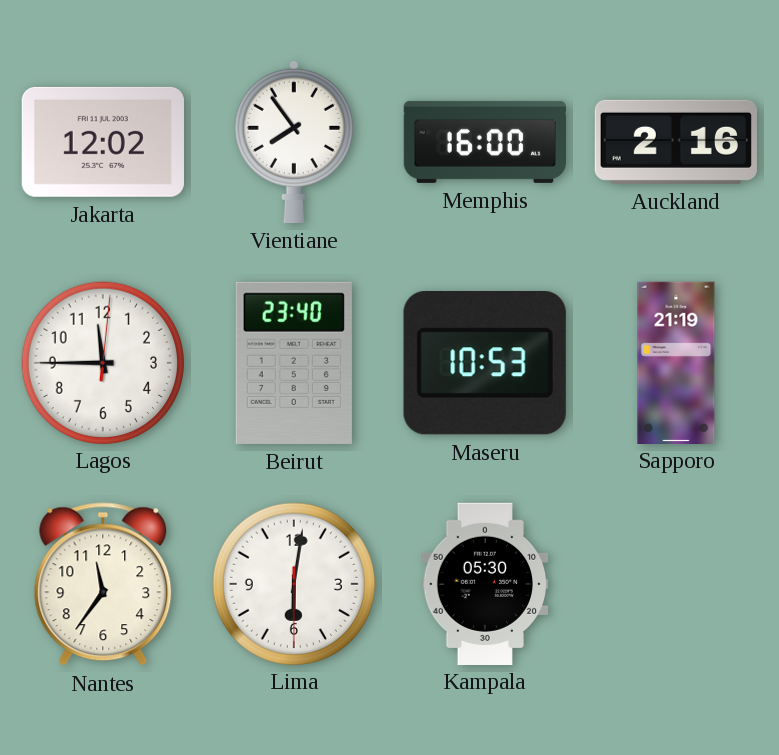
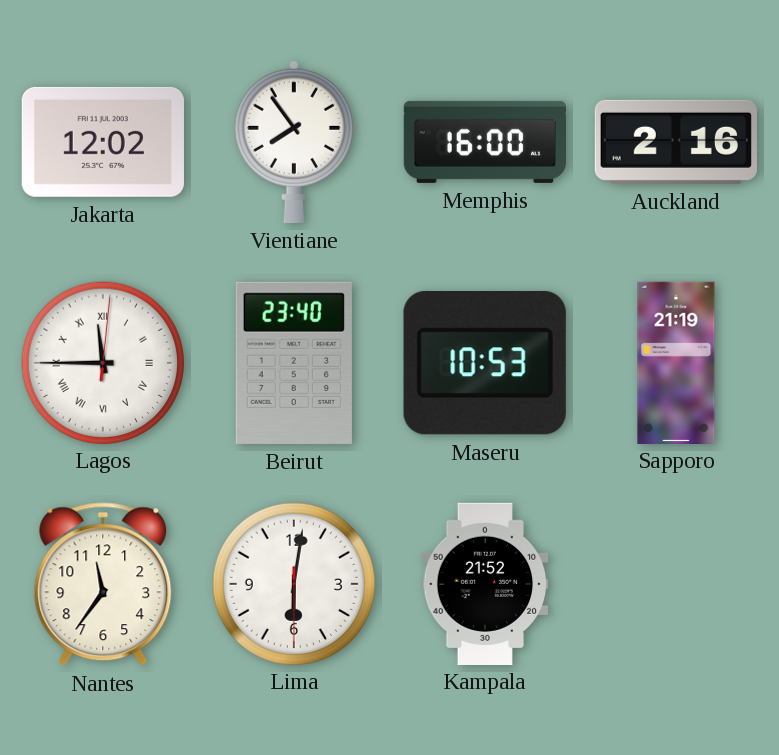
Lagos numerals: Arabic -> Roman
Kampala: 05:30 -> 21:52
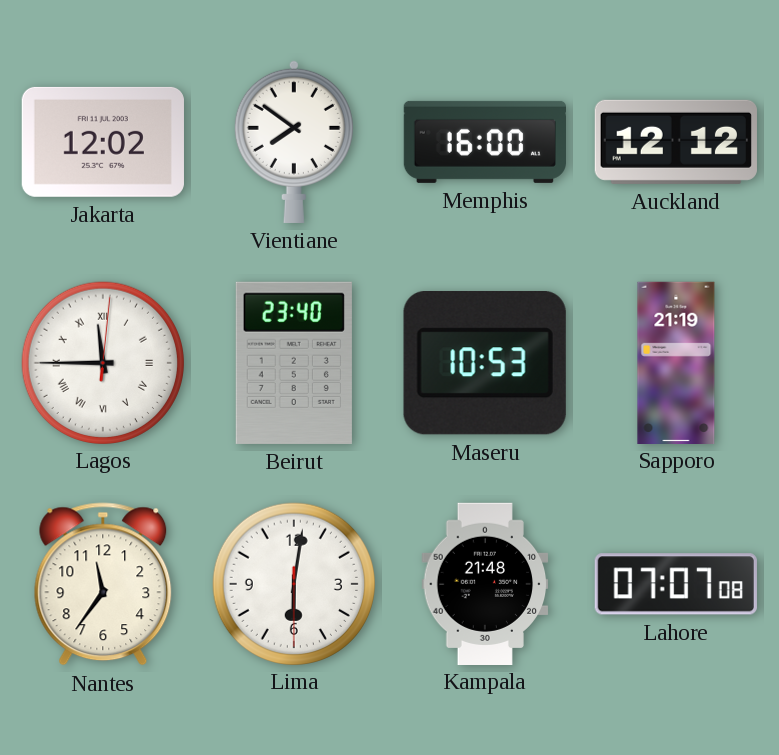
Vientiane: 7:54 -> 7:51
Auckland: 2:16 -> 12:12
Kampala: 21:52 -> 21:48
Lahore: none -> 07:07
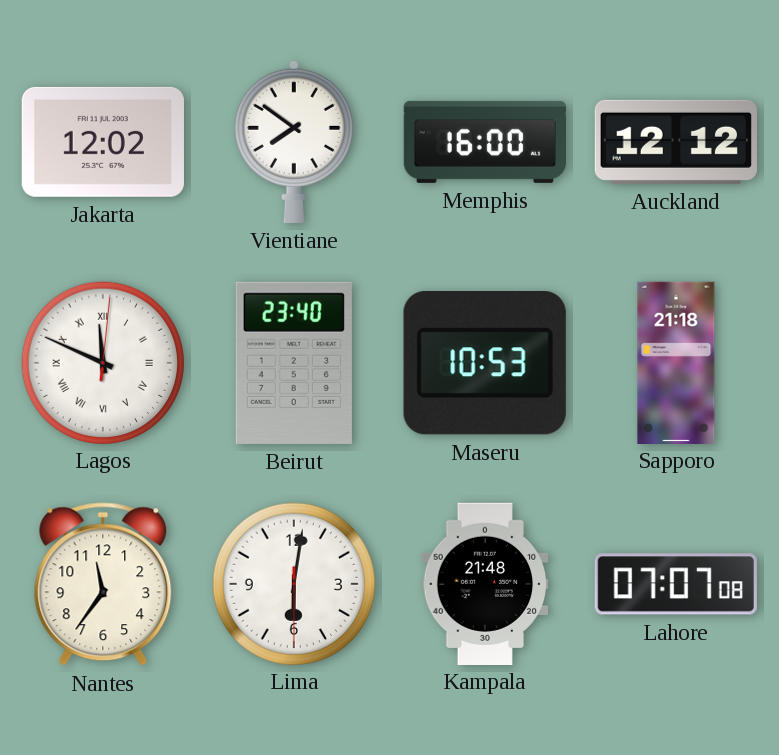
Lagos: 11:45 -> 11:49
Sapporo: 21:19 -> 21:18
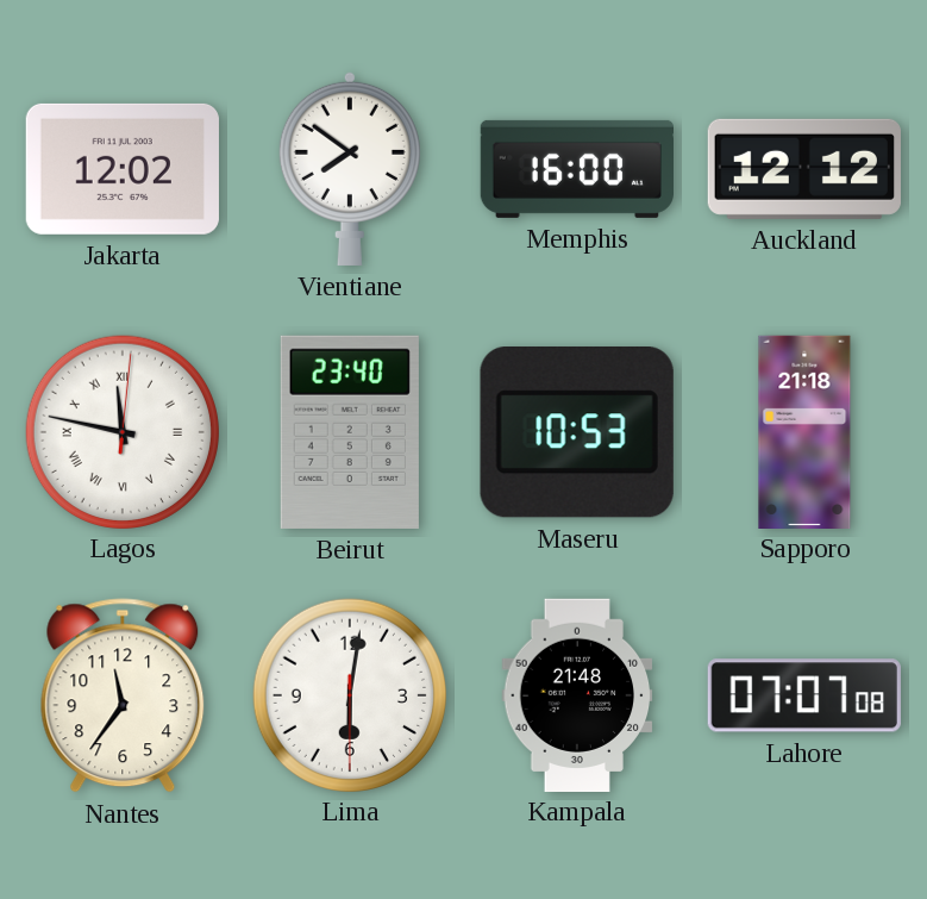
Lagos: 11:49 -> 11:47
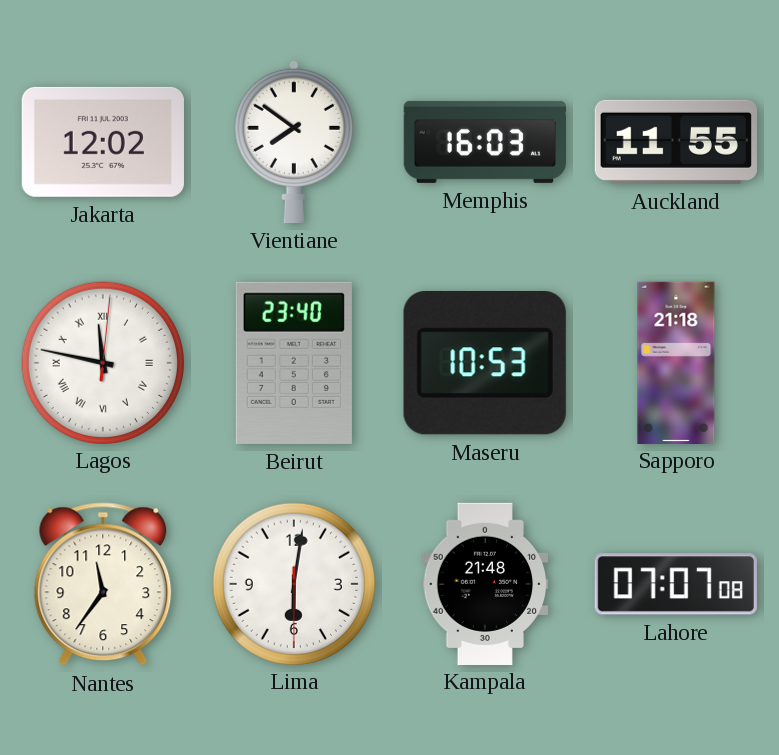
Memphis: 16:00 -> 16:03
Auckland: 12:12 -> 11:55
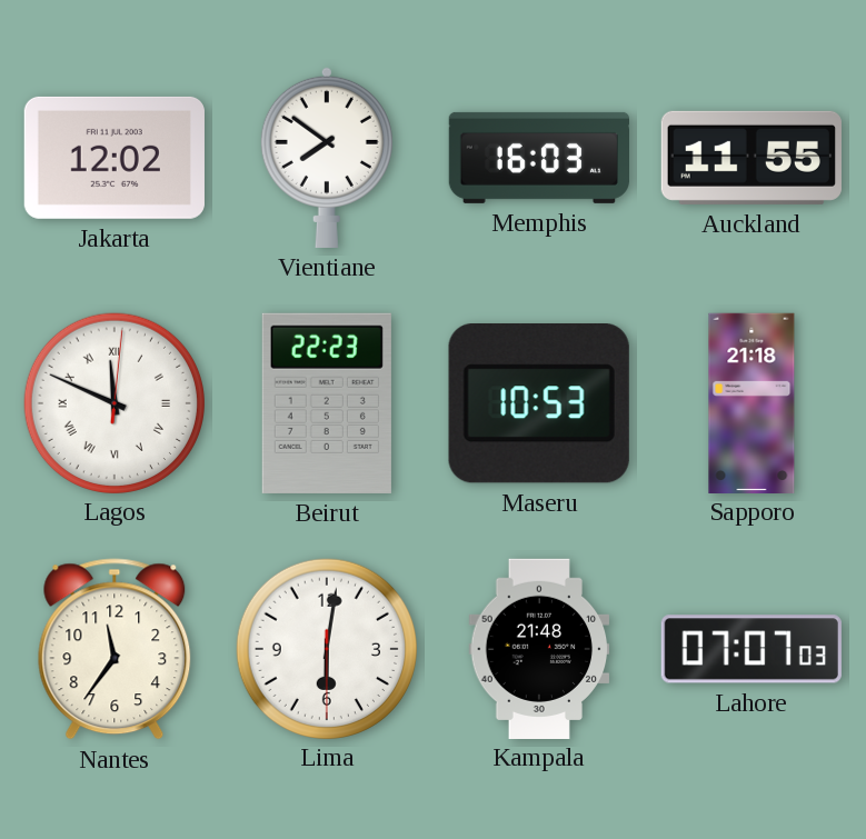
Lagos: 11:47 -> 11:49
Beirut: 23:40 -> 22:23
Lahore: 07:07:08 -> 07:07:03
